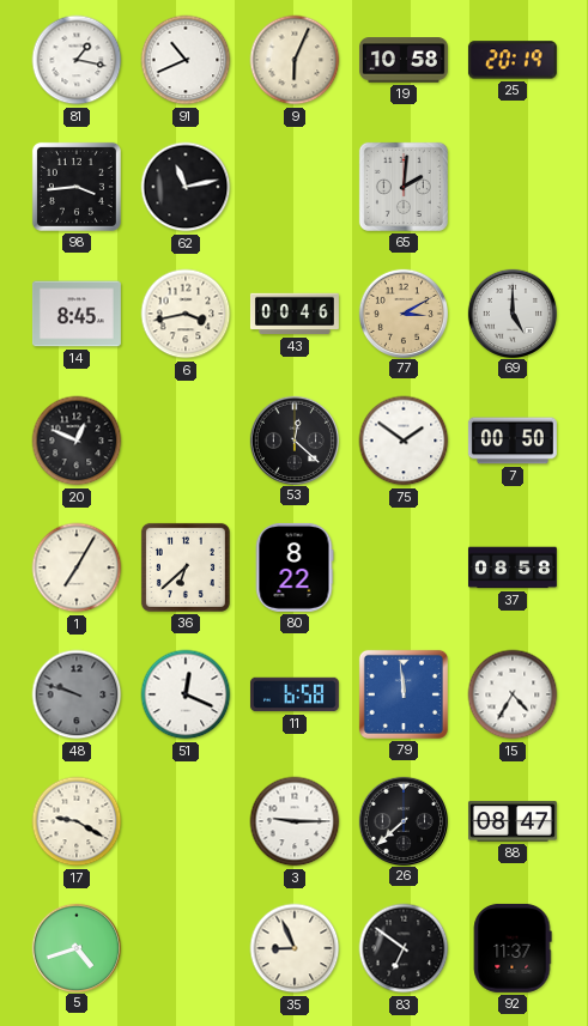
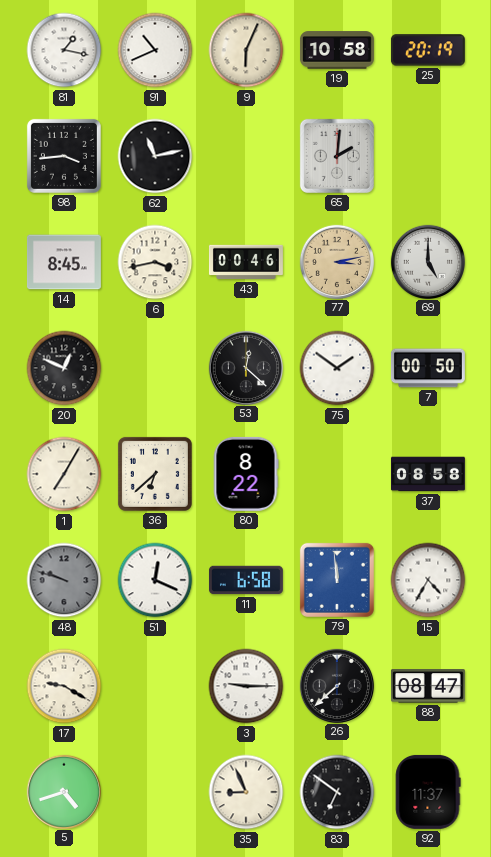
77: 3:10 -> 3:13
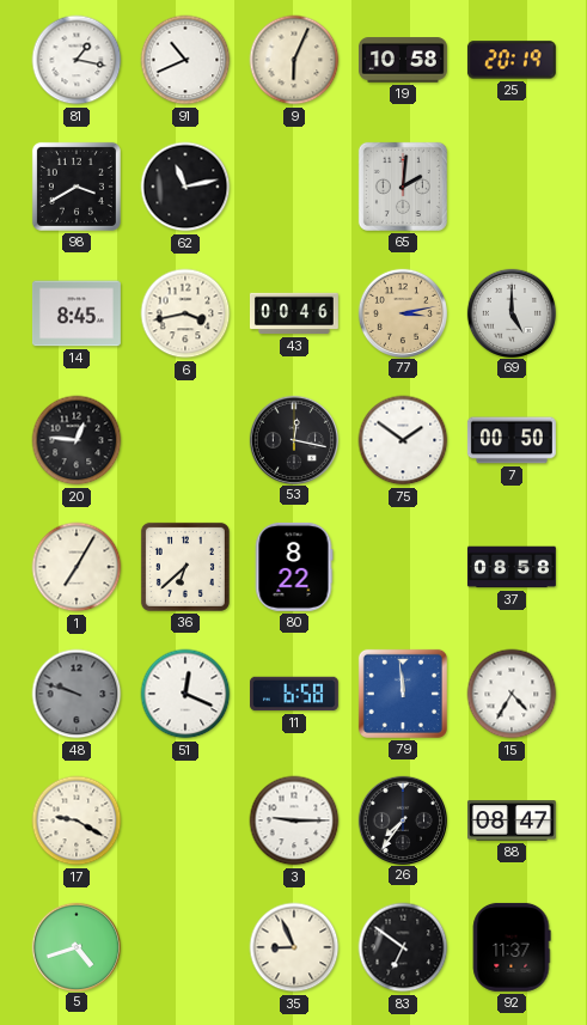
98: 3:44 -> 3:40
20: 12:49 -> 12:46
53: 12:22 -> 12:17
26: 7:38 -> 7:36
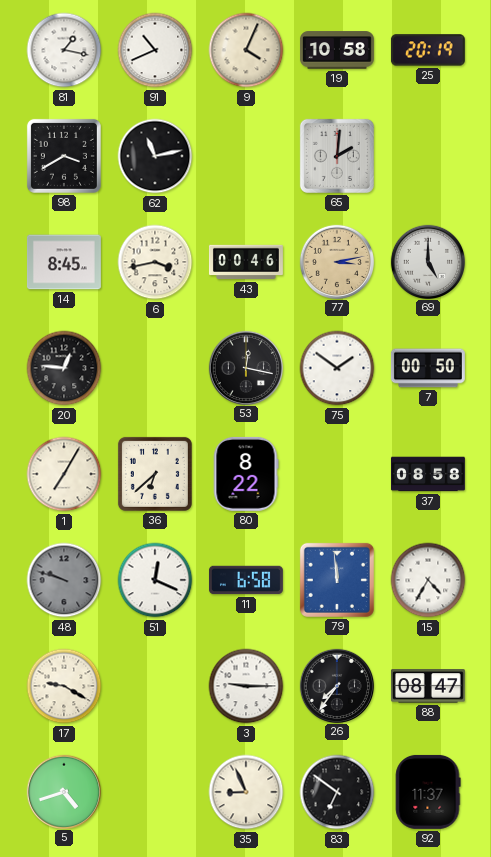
9: 6:04 -> 4:04
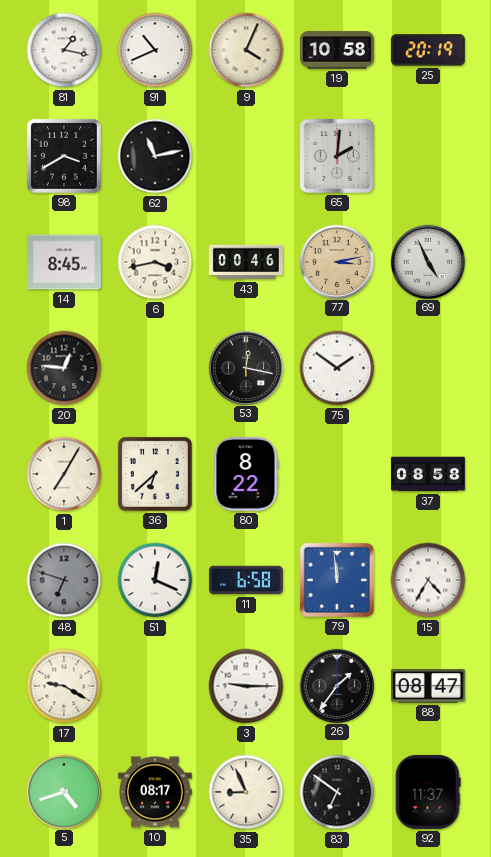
69: 5:00 -> 4:56
7: 00:50 -> none
48: 9:48 -> 6:48
26: 7:36 -> 1:36
10: none -> 08:17
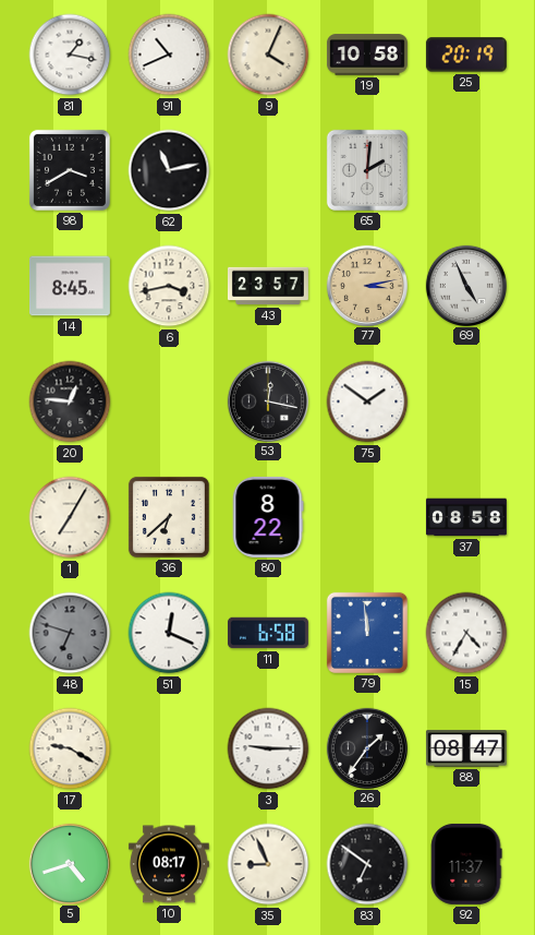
43: 00:46 -> 23:57
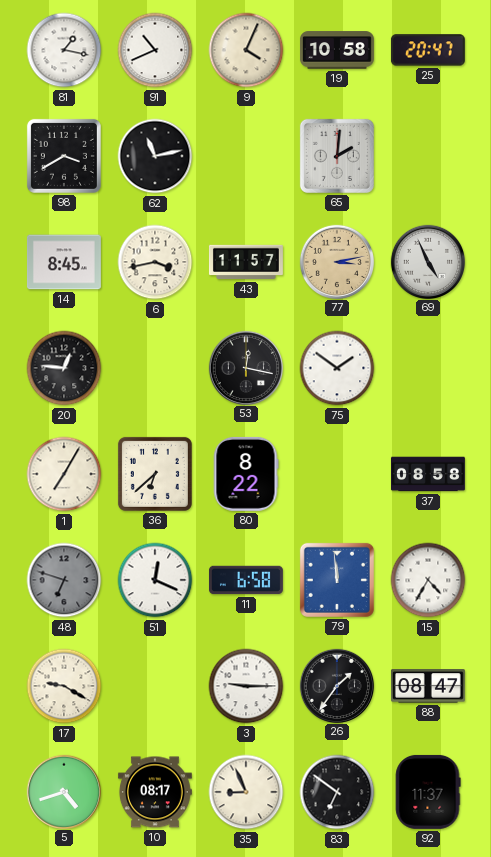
25: 20:19 -> 20:47
43: 23:57 -> 11:57
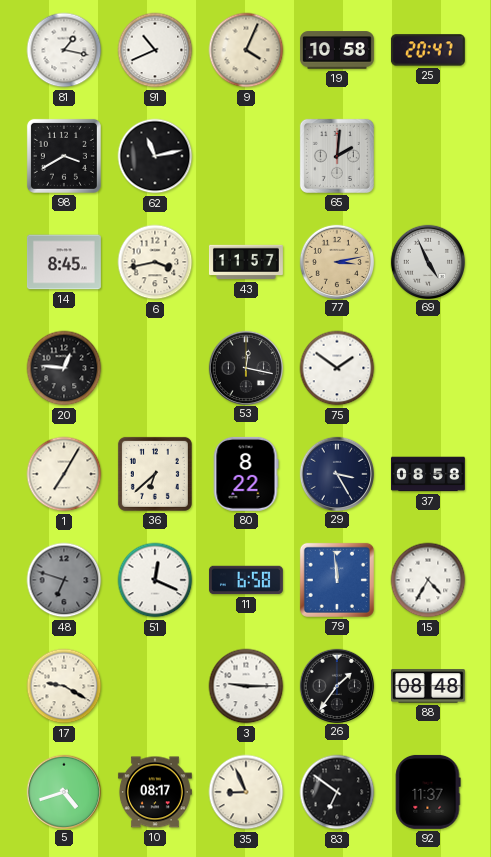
29: none -> 3:25
88: 08:47 -> 08:48
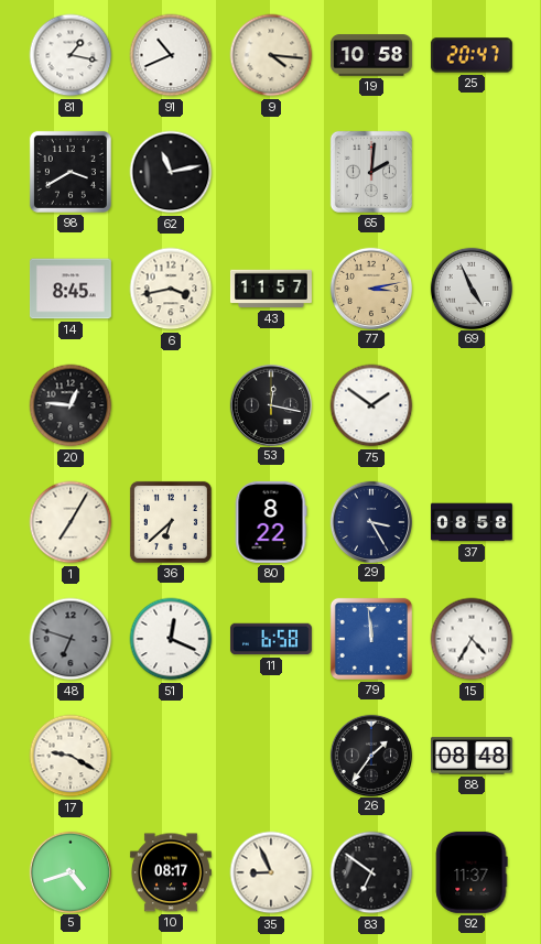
9: 4:04 -> 4:16
3: 9:15 -> none
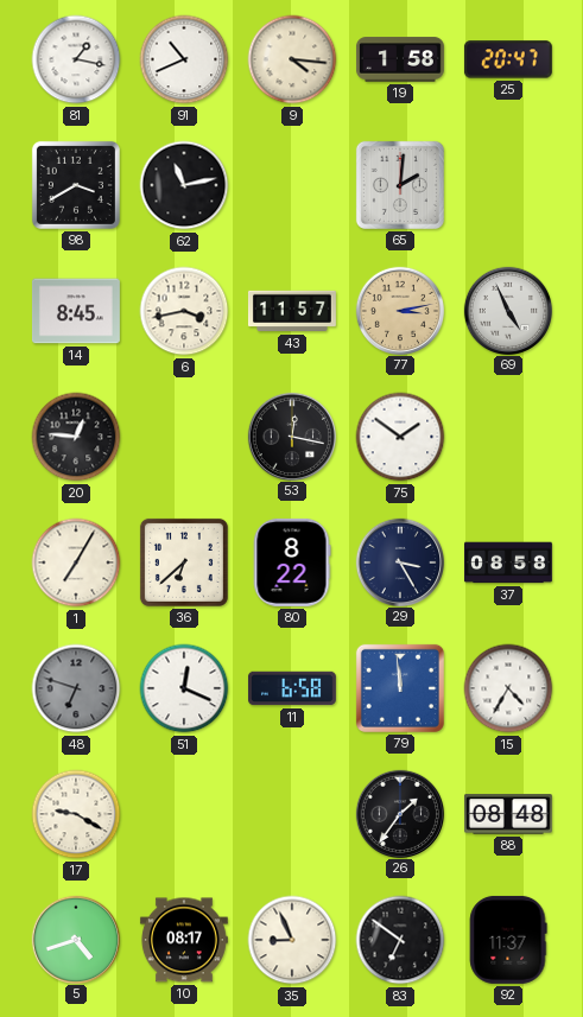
19: 10:58 -> 1:58
